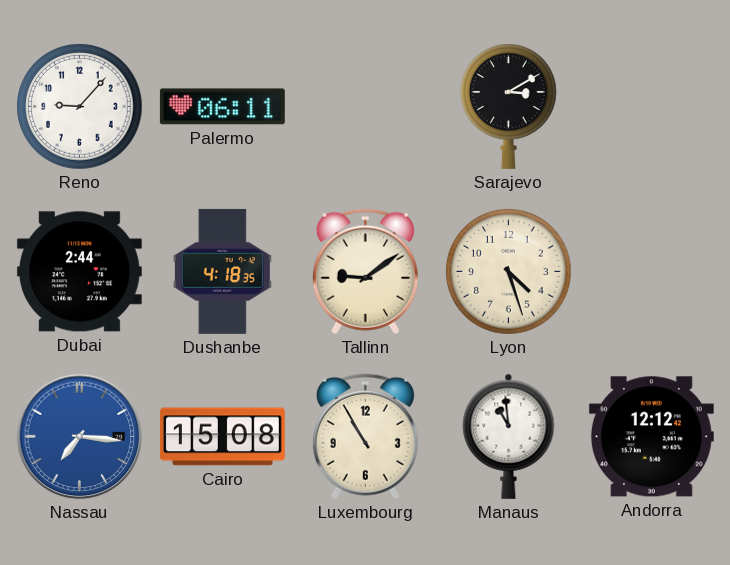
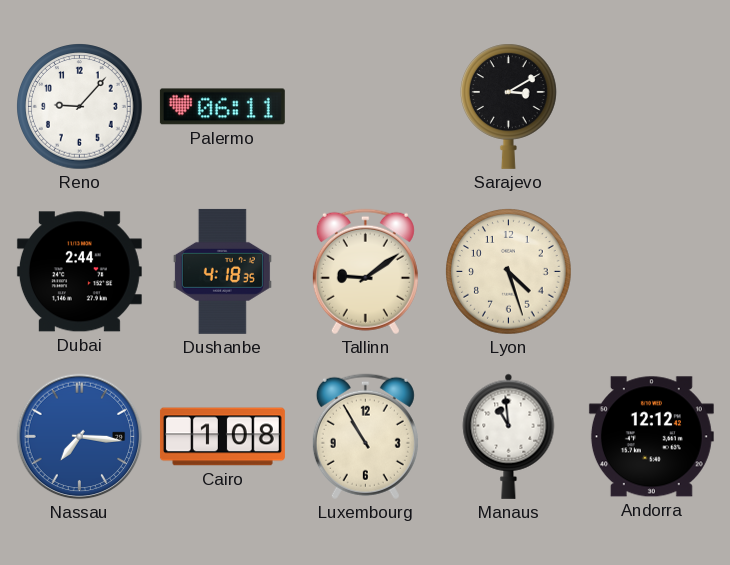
Cairo: 15:08 -> 1:08
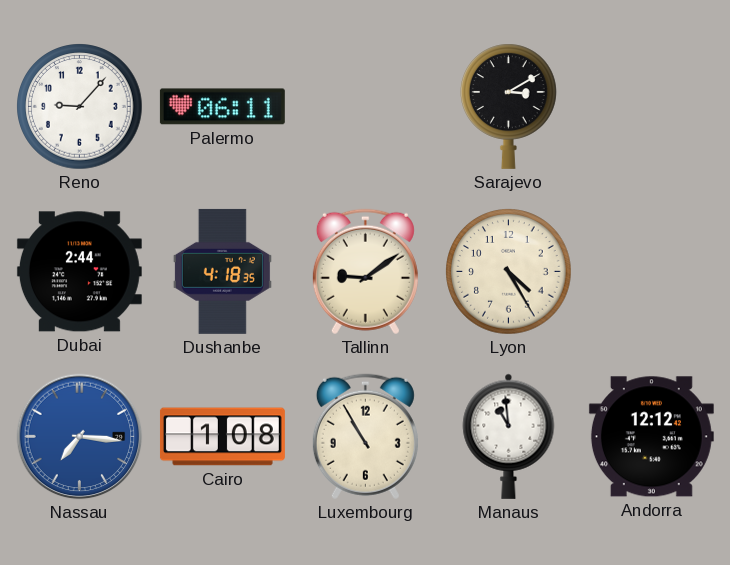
Lyon: 4:27 -> 4:25
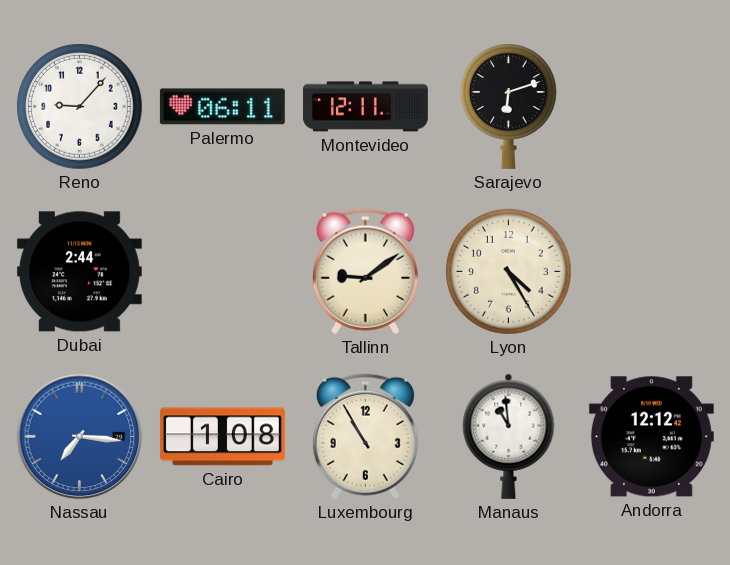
Montevideo: none -> 12:11
Sarajevo: 3:10 -> 6:12
Dushanbe: 4:18 -> none
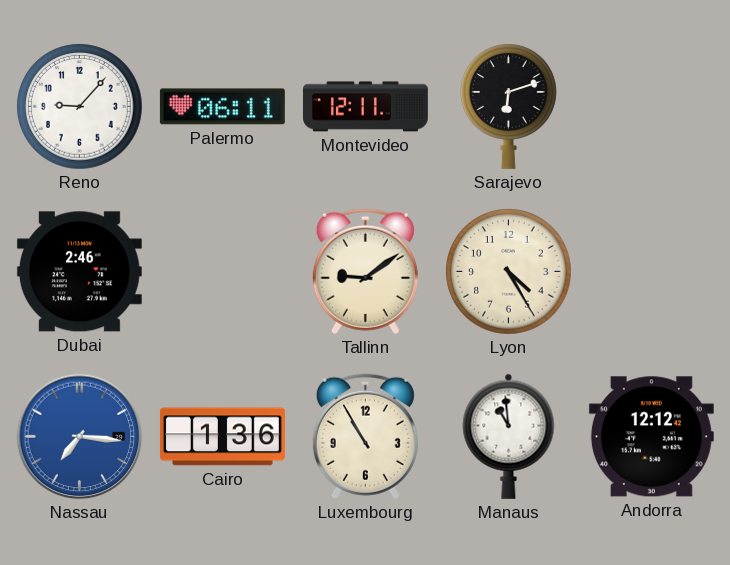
Dubai: 2:44 -> 2:46
Cairo: 1:08 -> 1:36
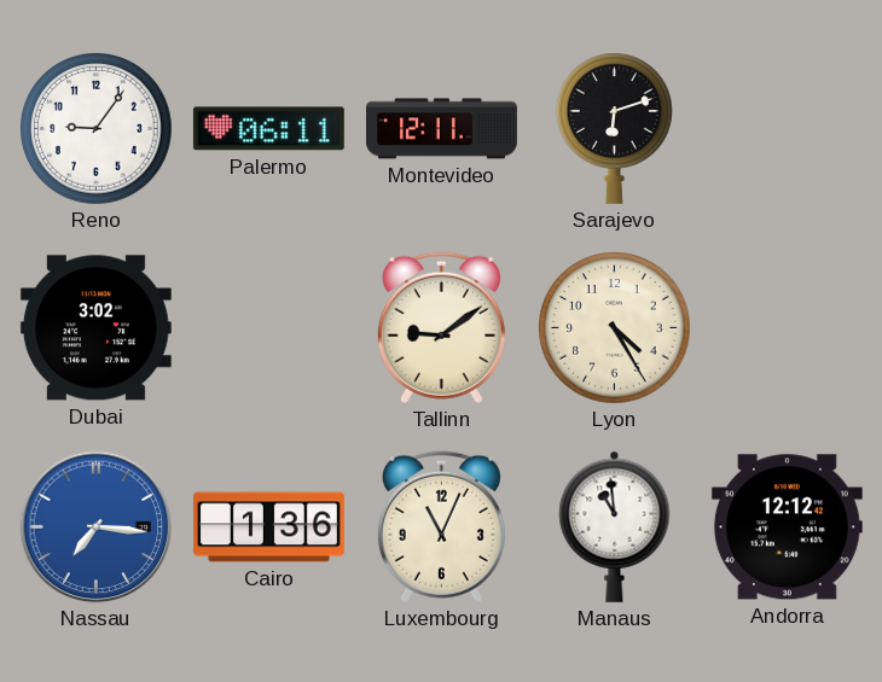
Reno: 9:07 -> 9:06
Dubai: 2:46 -> 3:02
Luxembourg: 10:55 -> 11:04
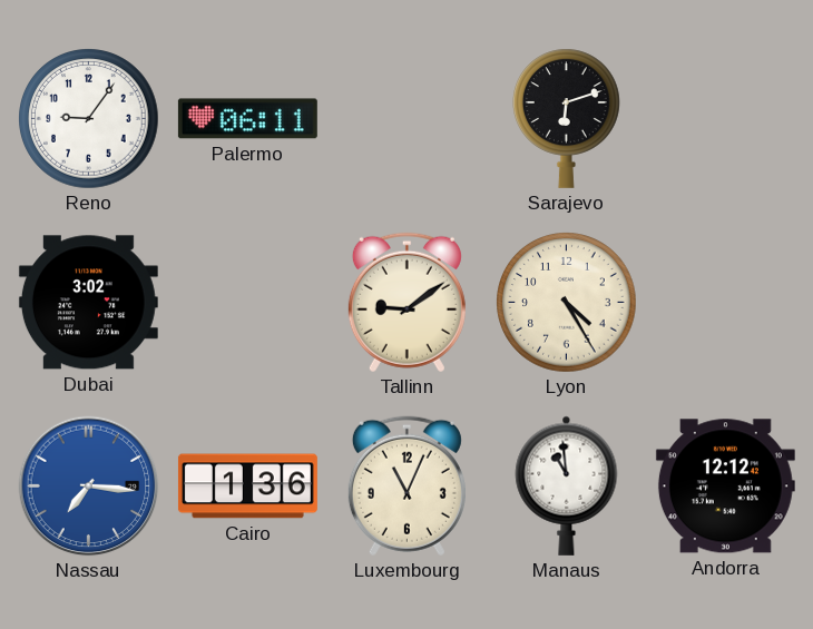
Montevideo: 12:11 -> none
